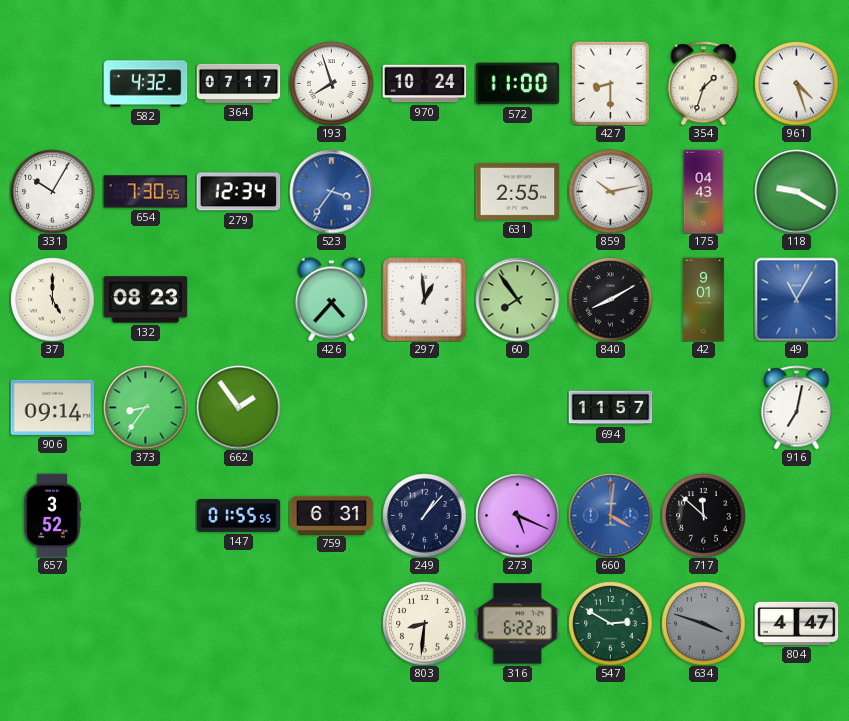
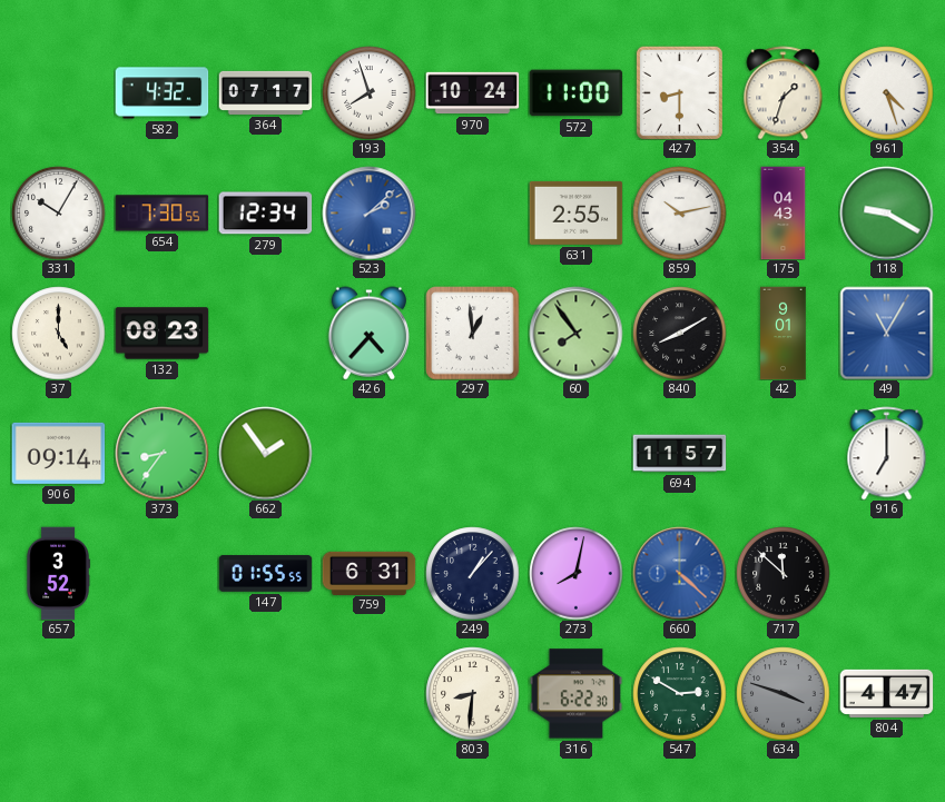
523: 3:36 -> 2:08
916: 7:02 -> 7:00
273: 5:19 -> 8:02
660: 4:01 -> 4:22
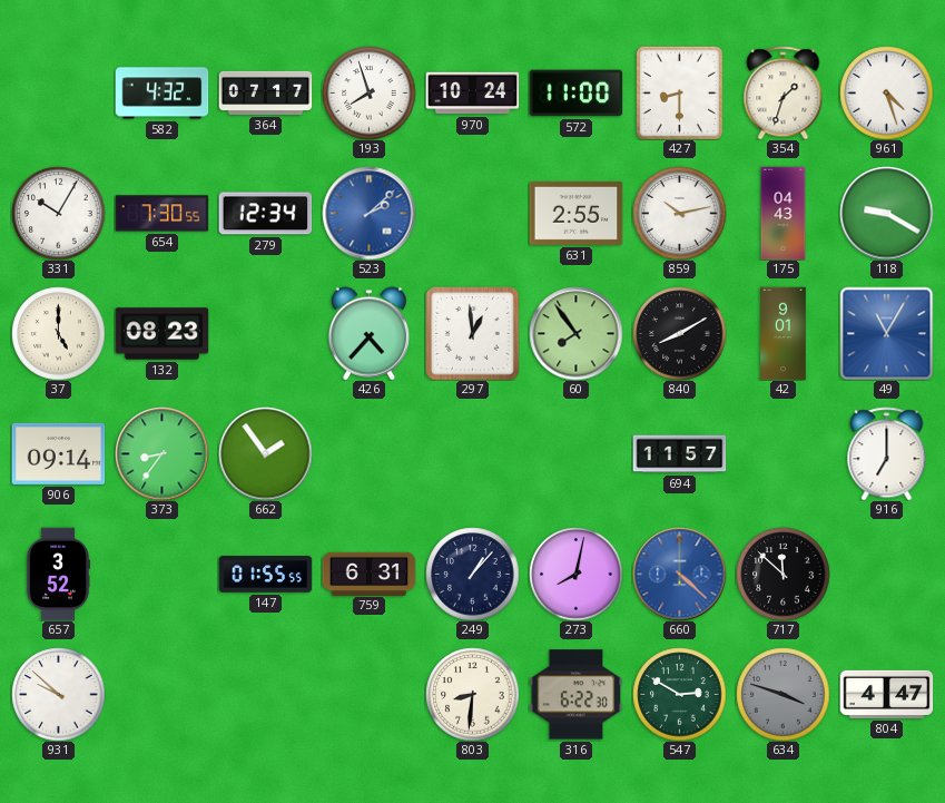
931: none -> 9:52
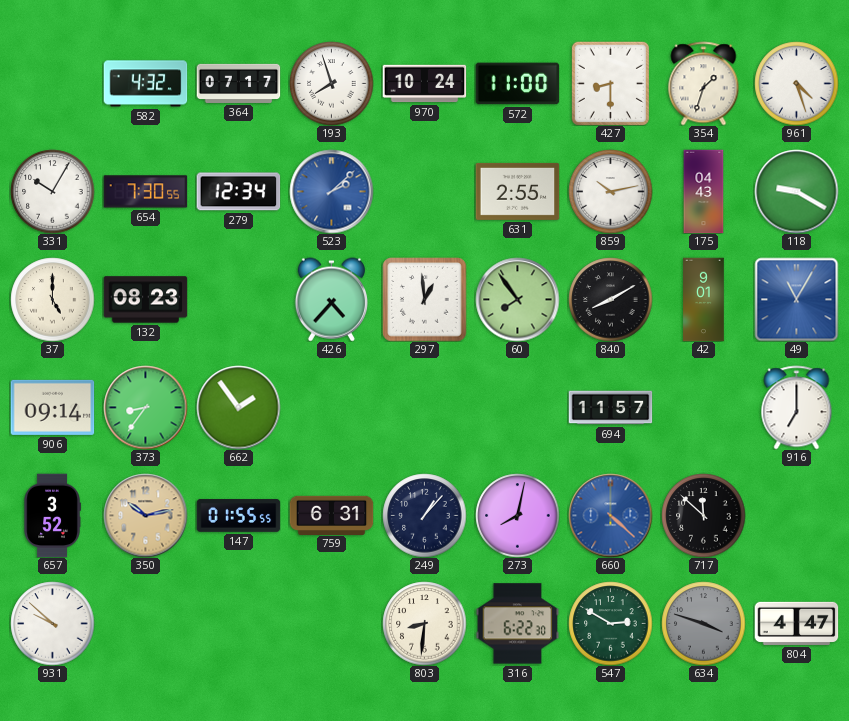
350: none -> 10:13
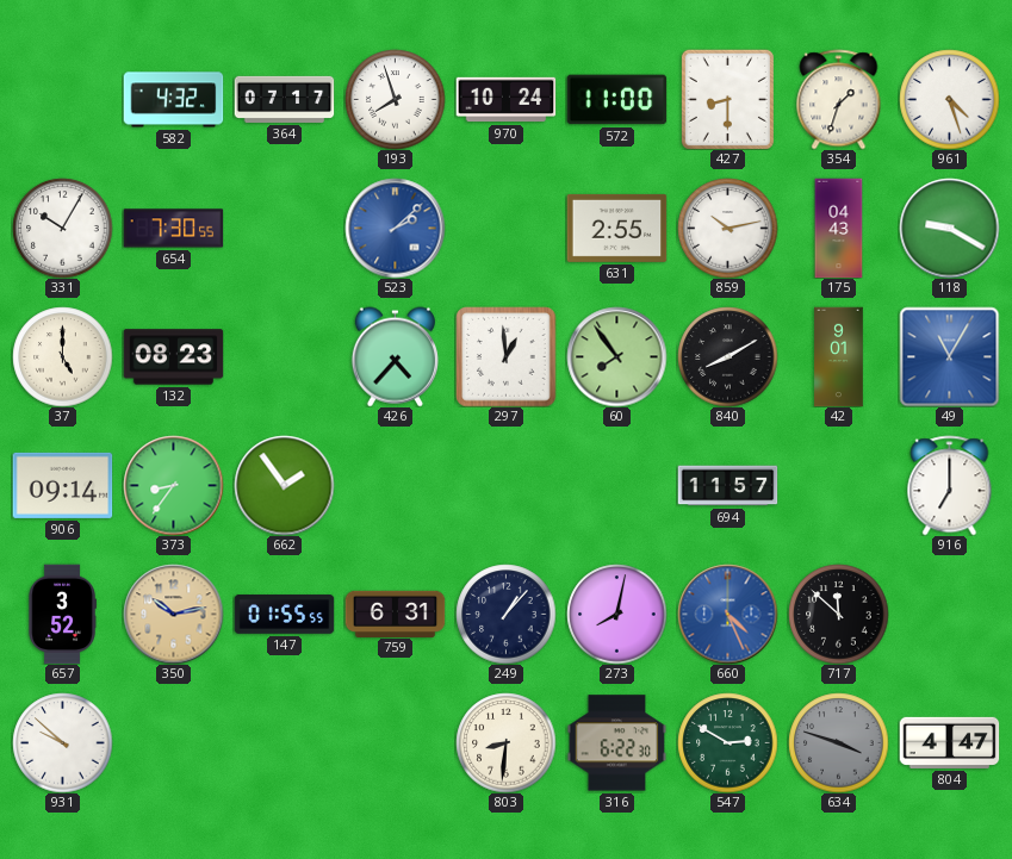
279: 12:34 -> none
660: 4:22 -> 4:26
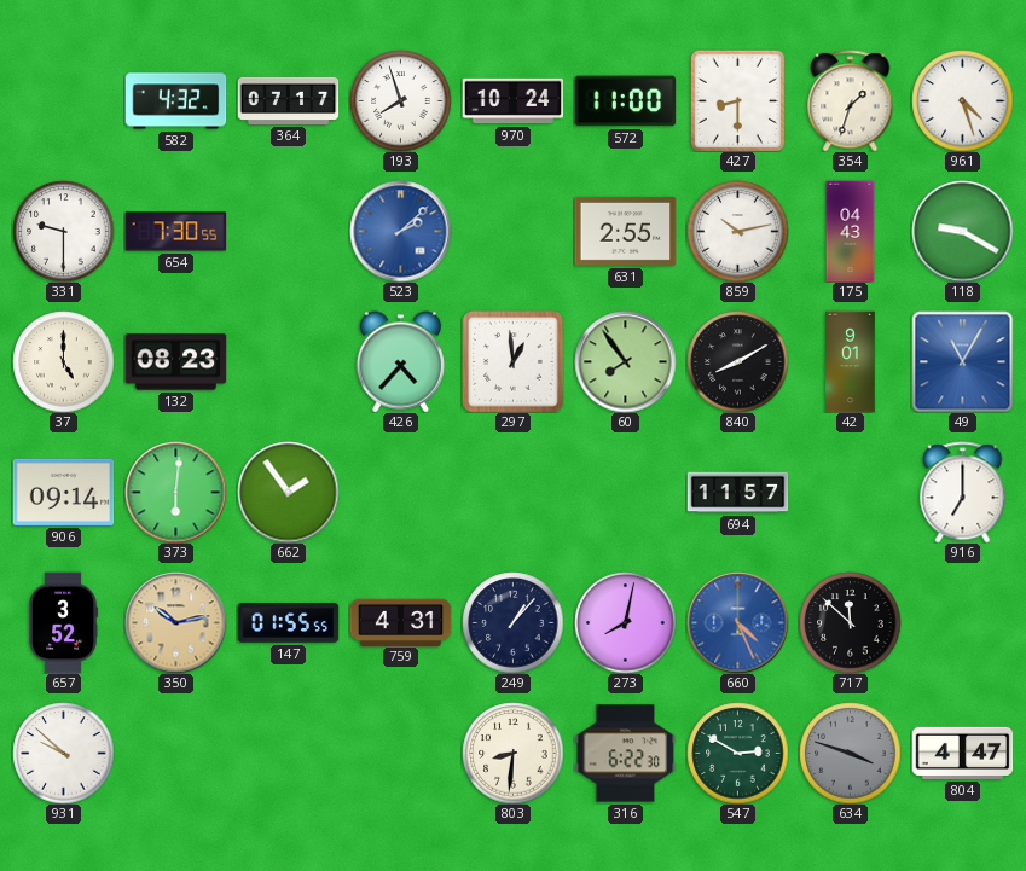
331: 10:05 -> 9:30
373: 8:36 -> 6:01
759: 6:31 -> 4:31
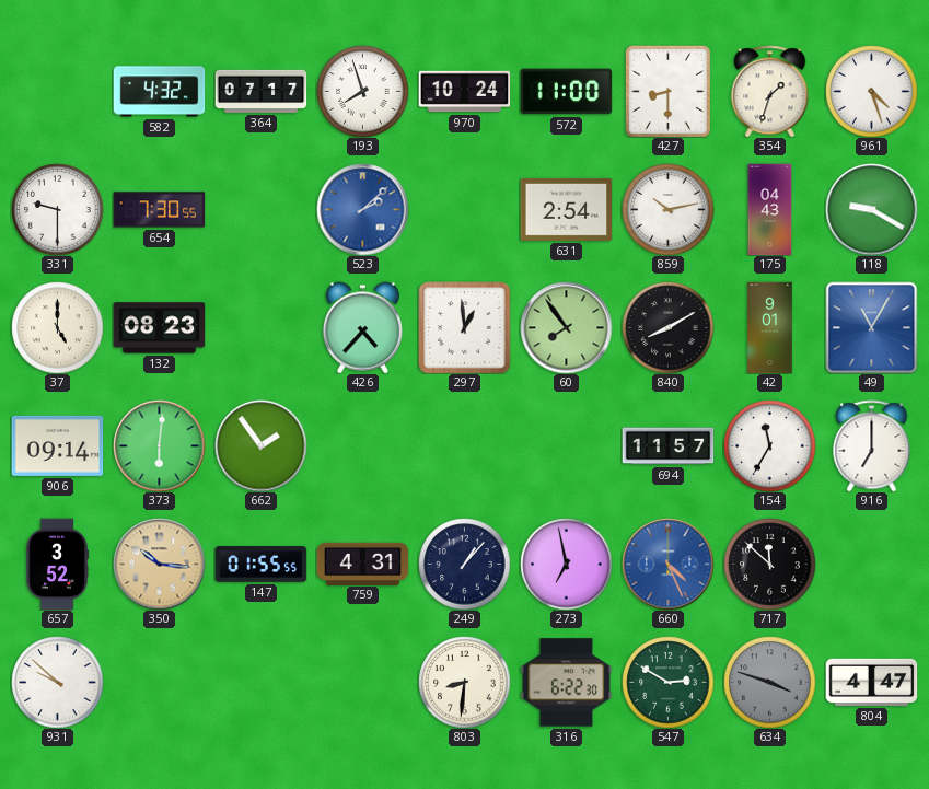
631: 2:55 -> 2:54
154: none -> 11:35
350: 10:13 -> 10:16
273: 8:02 -> 6:58
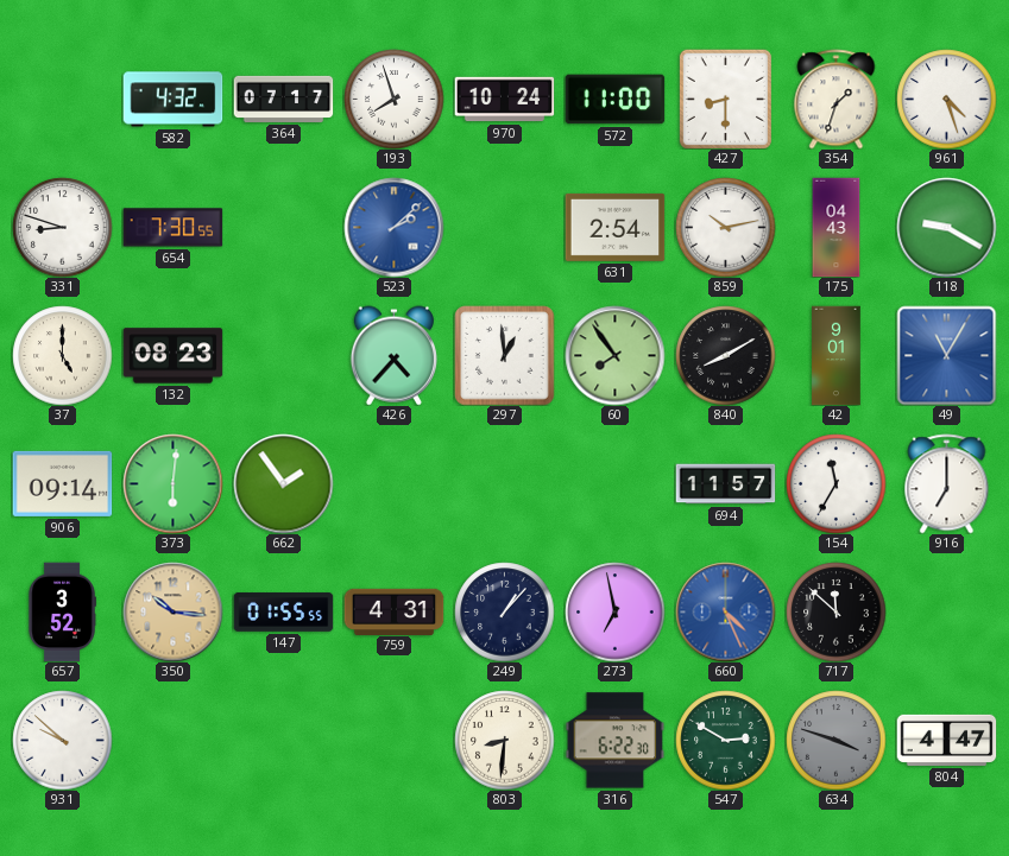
331: 9:30 -> 8:48
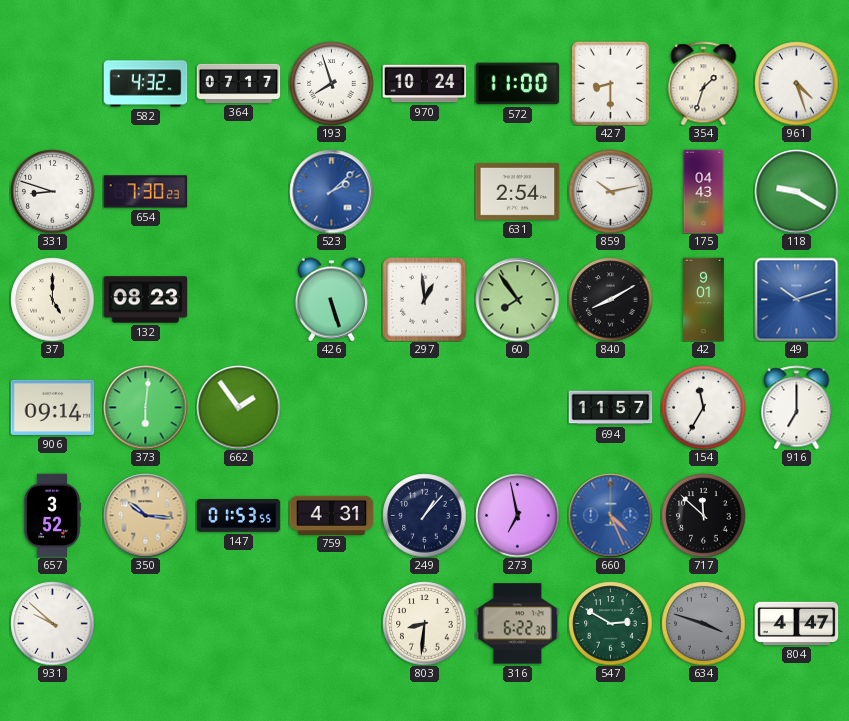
654: 7:30:55 -> 7:30:23
426: 4:37 -> 5:27
49: 11:05 -> 10:12
147: 01:55 -> 01:53
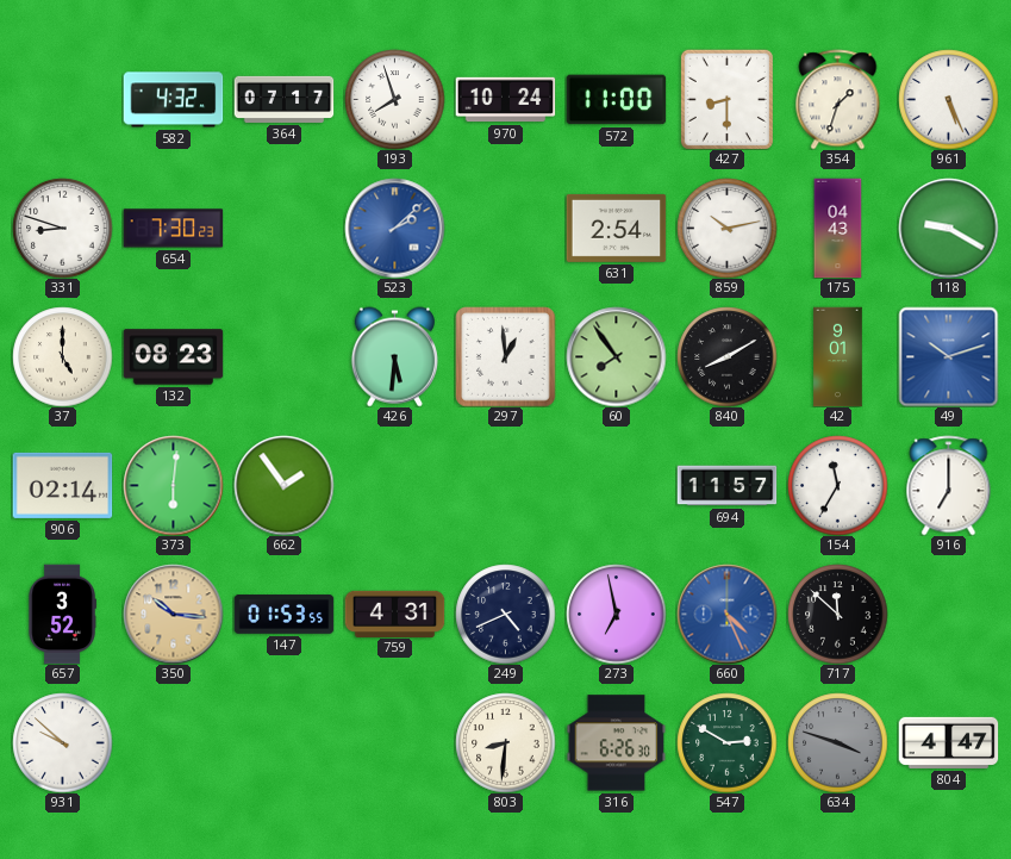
961: 4:27 -> 5:26
426: 5:27 -> 5:31
906: 09:14 -> 02:14
249: 1:07 -> 4:41
316: 6:22 -> 6:26
